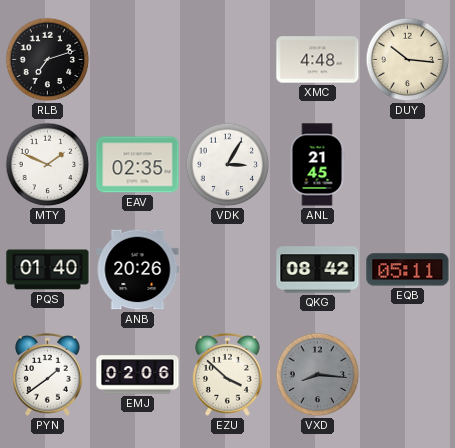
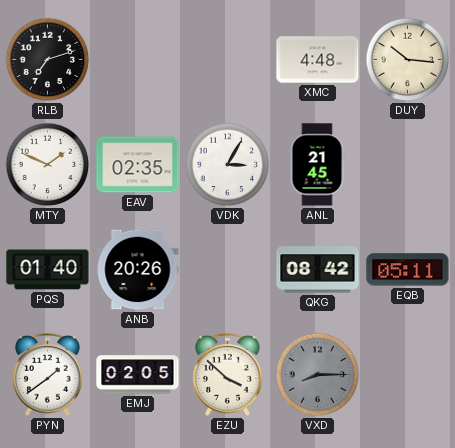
EMJ: 02:06 -> 02:05
VXD: 8:16 -> 8:15
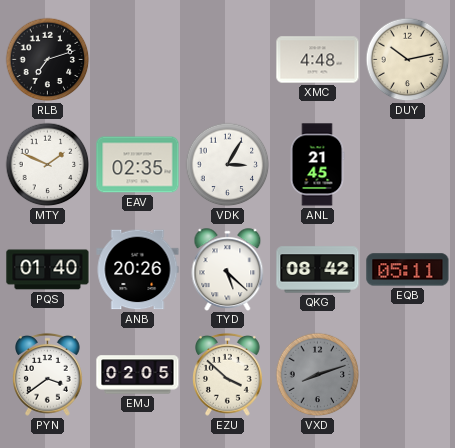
DUY: 10:16 -> 10:13
TYD: none -> 5:22
PYN: 1:39 -> 3:39
VXD: 8:15 -> 8:12
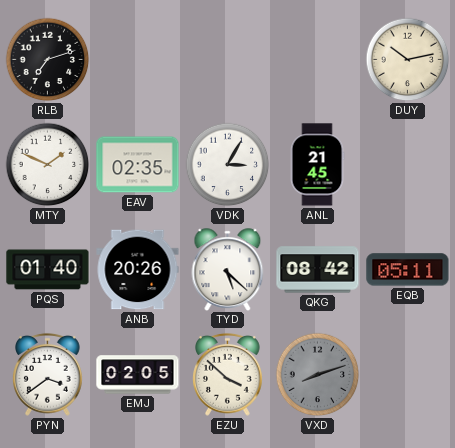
XMC: 4:48 -> none
